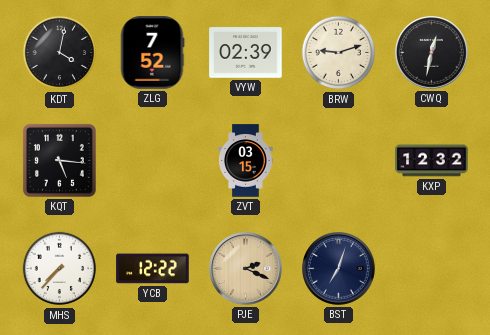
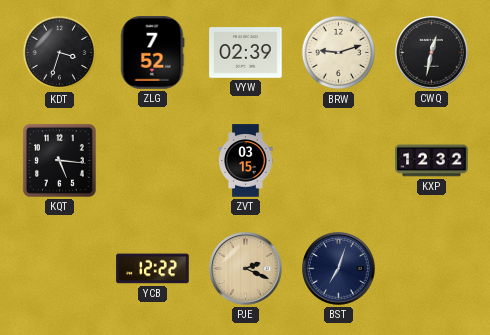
KDT: 4:02 -> 3:33
MHS: 7:37 -> none
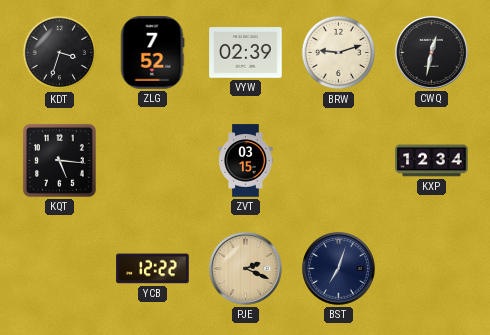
KXP: 12:32 -> 12:34
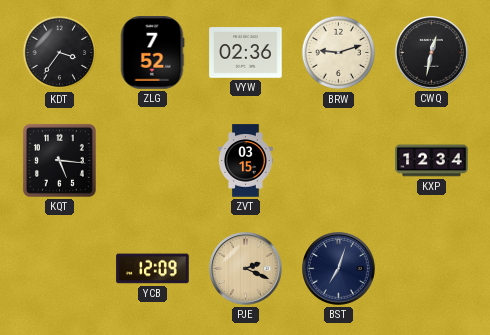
KDT: 3:33 -> 3:36
VYW: 02:39 -> 02:36
YCB: 12:22 -> 12:09
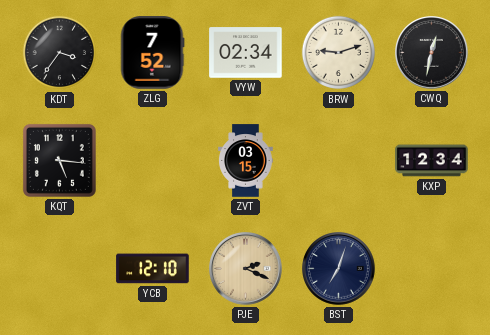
VYW: 02:36 -> 02:34
YCB: 12:09 -> 12:10
